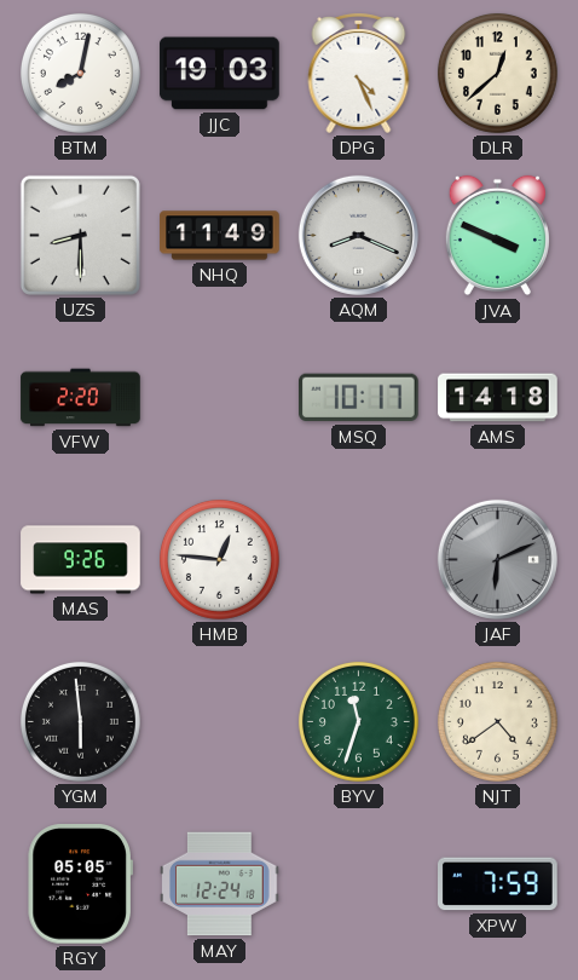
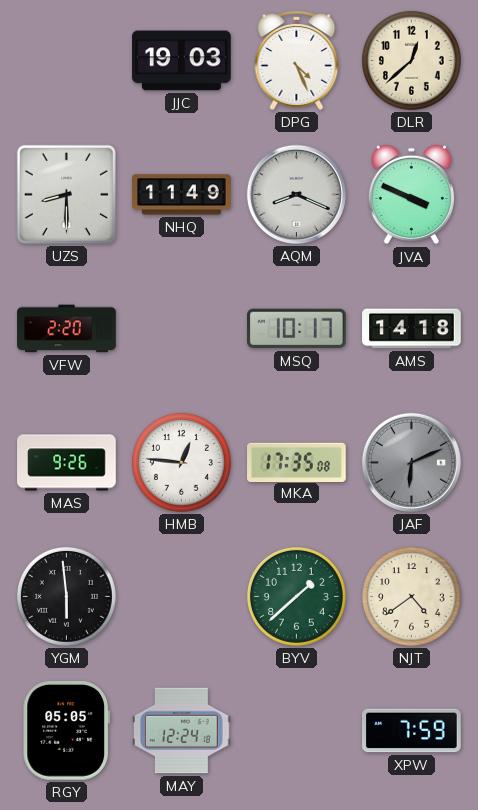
BTM: 8:02 -> none
MKA: none -> 17:35
BYV: 11:33 -> 1:38
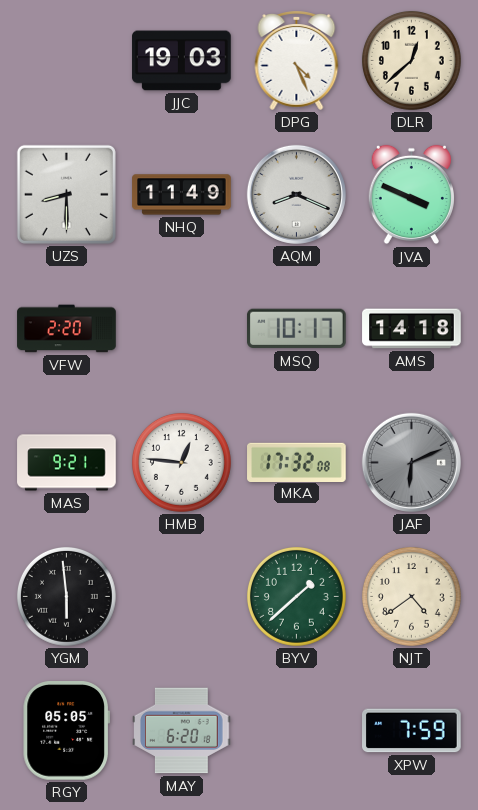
MAS: 9:26 -> 9:21
MKA: 17:35 -> 17:32
MAY: 12:24 -> 6:20
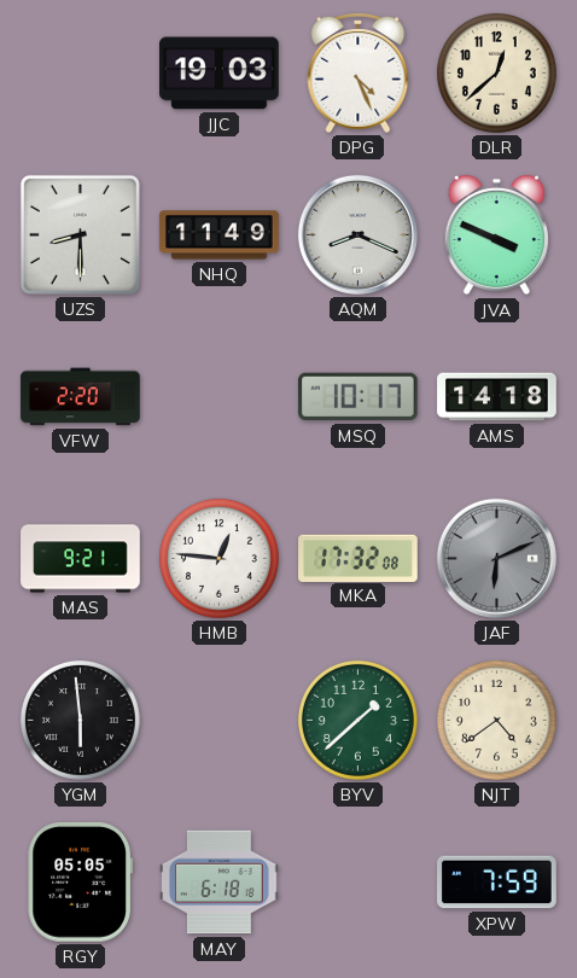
MAY: 6:20 -> 6:18
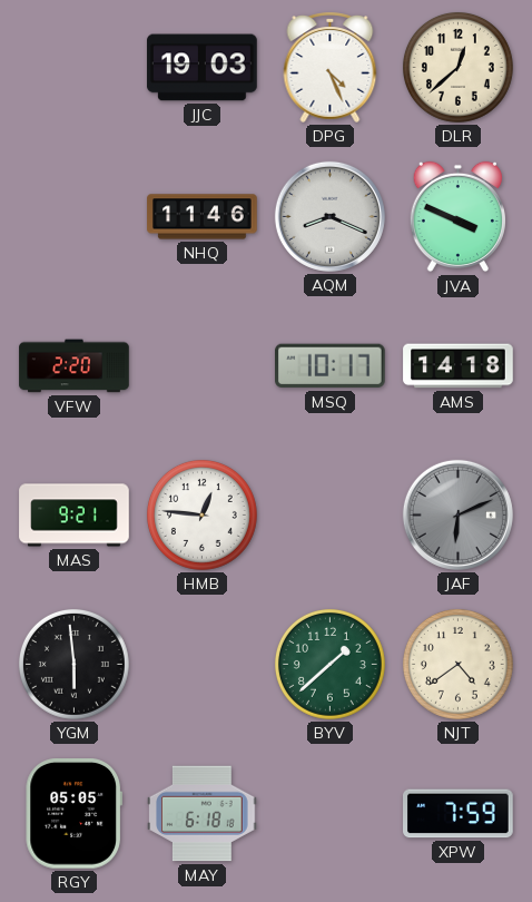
UZS: 8:30 -> none
NHQ: 11:49 -> 11:46
MKA: 17:32 -> none
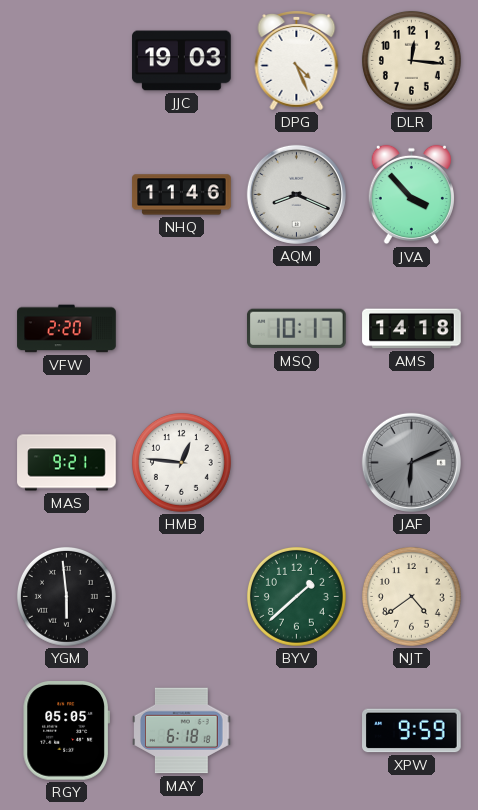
DLR: 12:38 -> 12:16
JVA: 3:49 -> 3:53
XPW: 7:59 -> 9:59
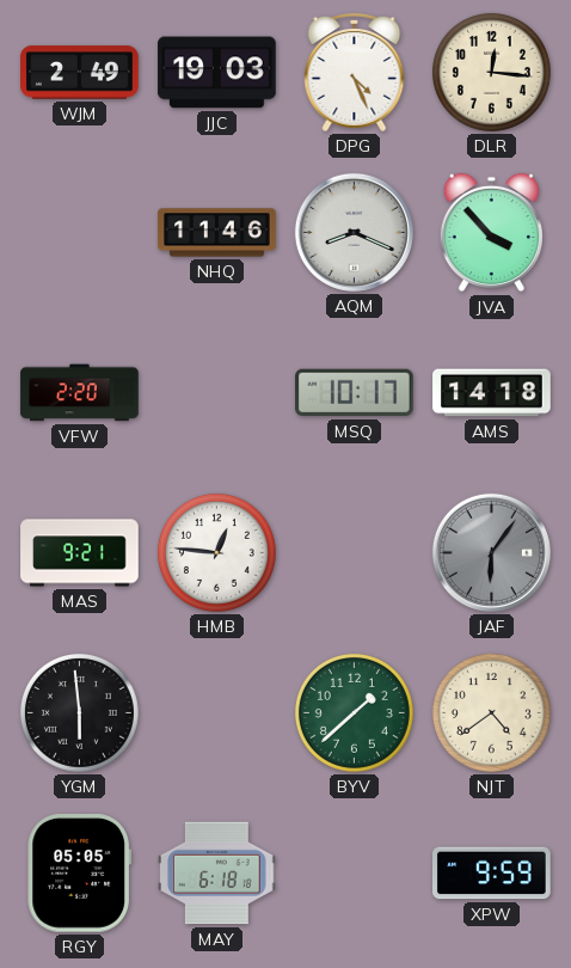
WJM: none -> 2:49
JAF: 6:11 -> 6:06
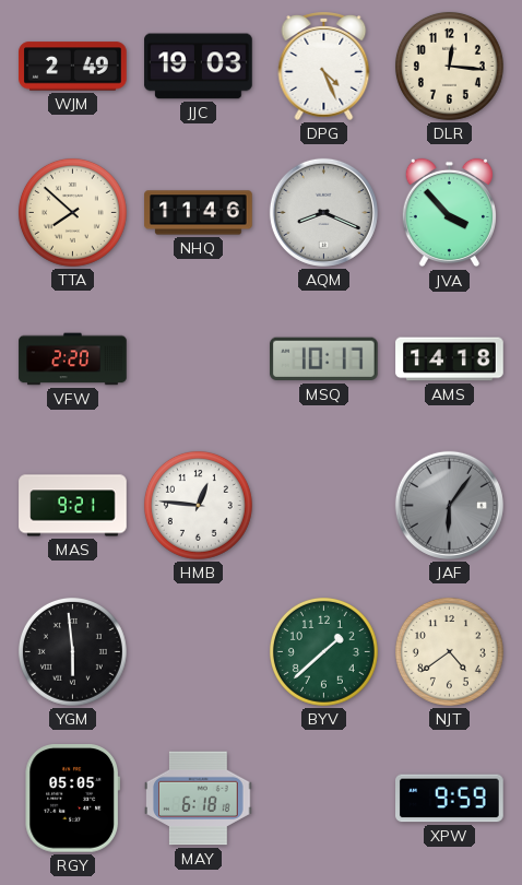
TTA: none -> 7:52
